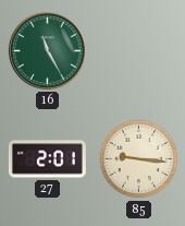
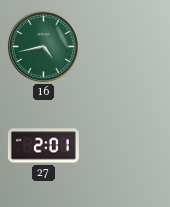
16: 11:25 -> 4:43
85: 9:16 -> none
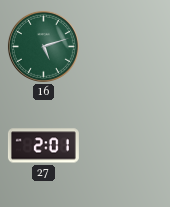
16: 4:43 -> 5:12
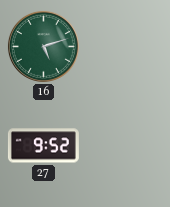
27: 2:01 -> 9:52
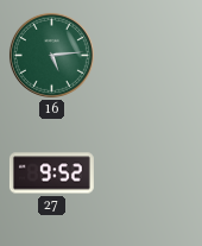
16: 5:12 -> 5:14
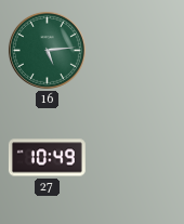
27: 9:52 -> 10:49
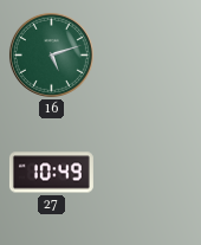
16: 5:14 -> 5:12
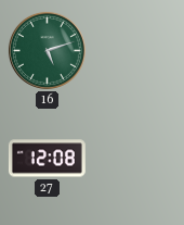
27: 10:49 -> 12:08
